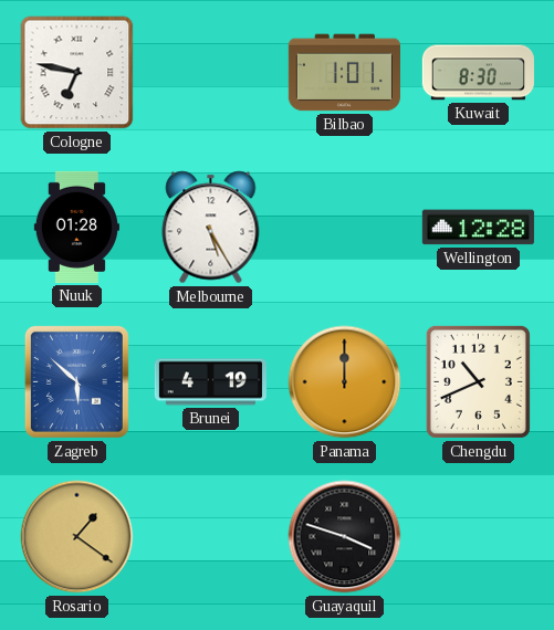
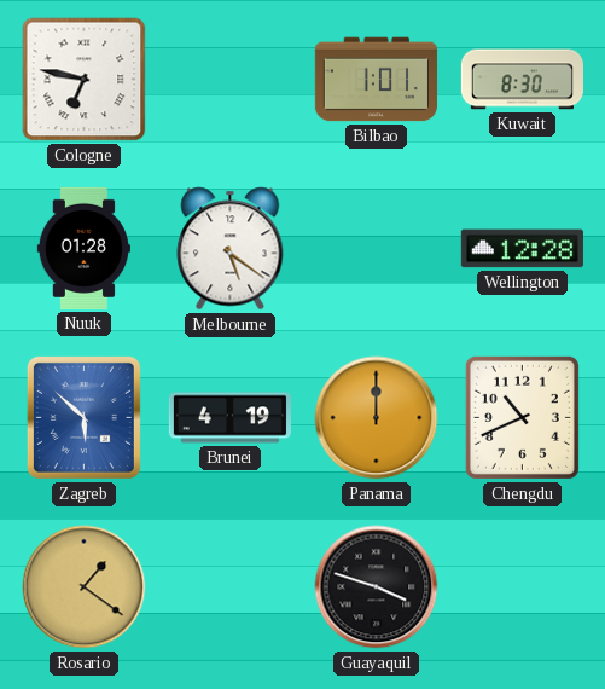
Melbourne: 5:25 -> 5:21
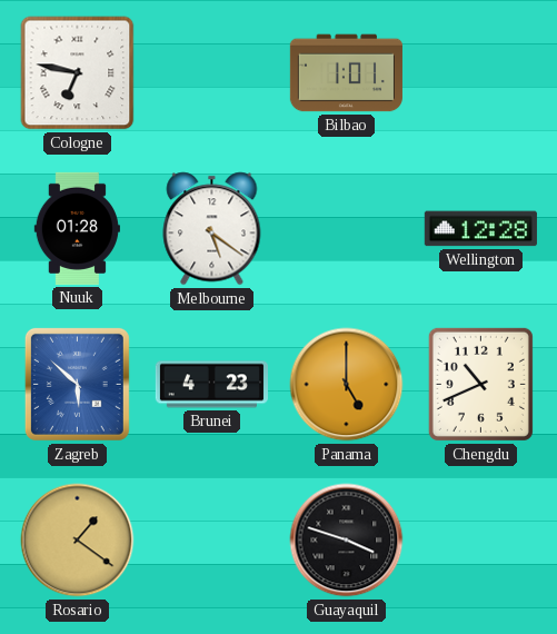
Kuwait: 8:30 -> none
Brunei: 4:19 -> 4:23
Panama: 12:00 -> 5:00
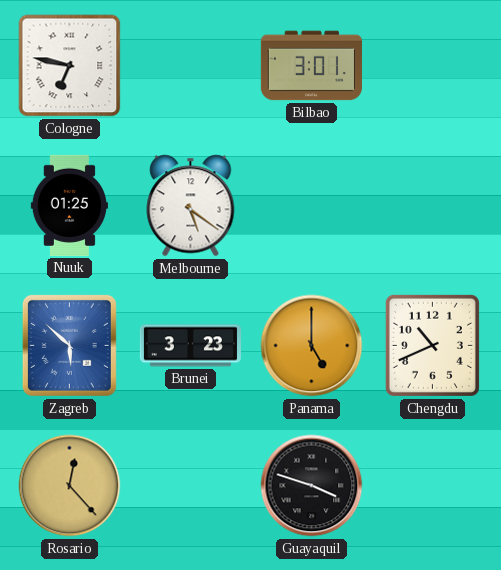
Bilbao: 1:01 -> 3:01
Nuuk: 01:28 -> 01:25
Wellington: 12:28 -> none
Brunei: 4:23 -> 3:23
Rosario: 1:21 -> 12:23
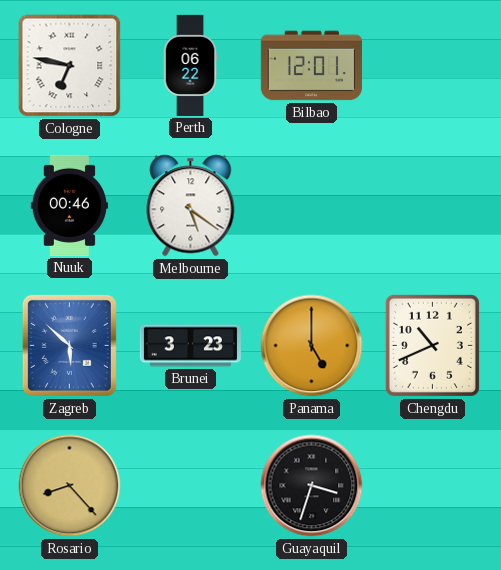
Perth: none -> 06:22
Bilbao: 3:01 -> 12:01
Nuuk: 01:25 -> 00:46
Rosario: 12:23 -> 8:23
Guayaquil: 3:48 -> 3:33
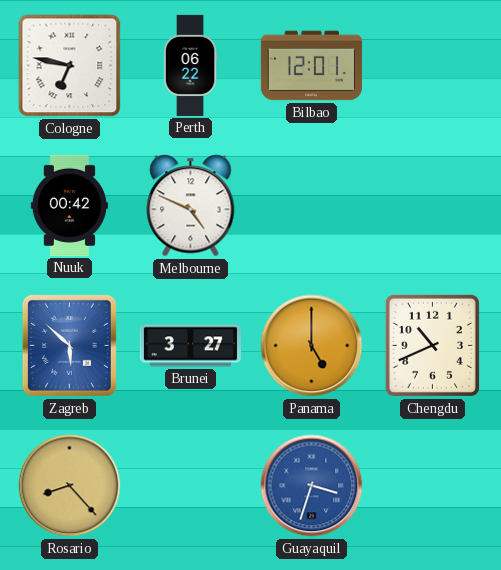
Nuuk: 00:46 -> 00:42
Melbourne: 5:21 -> 4:49
Brunei: 3:23 -> 3:27
Guayaquil dial: black -> blue
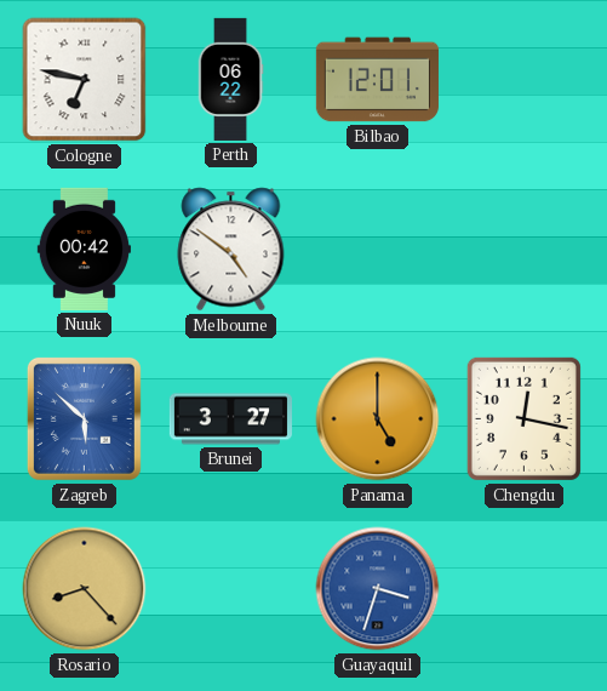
Melbourne: 4:49 -> 4:51
Chengdu: 10:41 -> 12:17
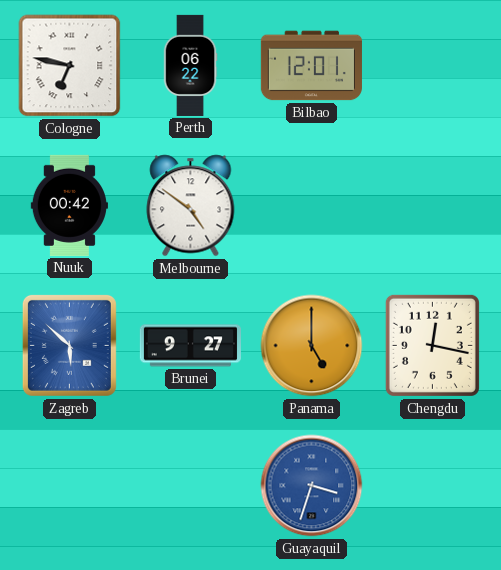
Brunei: 3:27 -> 9:27
Rosario: 8:23 -> none
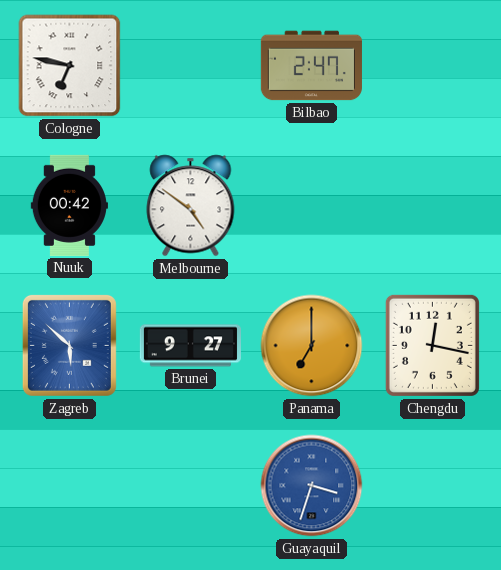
Perth: 06:22 -> none
Bilbao: 12:01 -> 2:47
Panama: 5:00 -> 7:00
